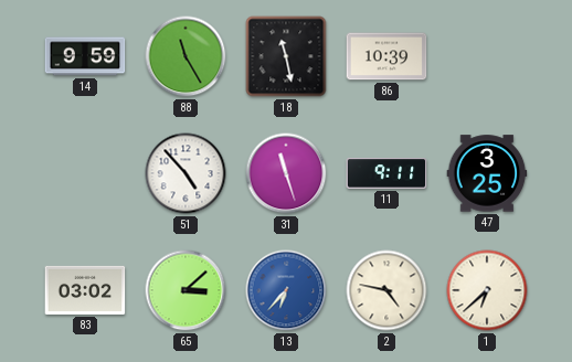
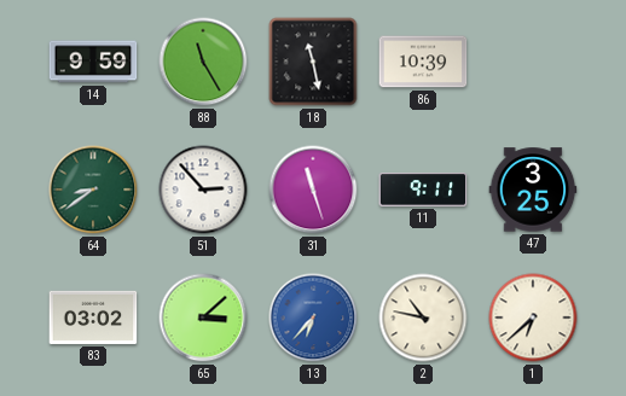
64: none -> 8:39
51: 4:53 -> 2:53
2: 4:47 -> 10:47
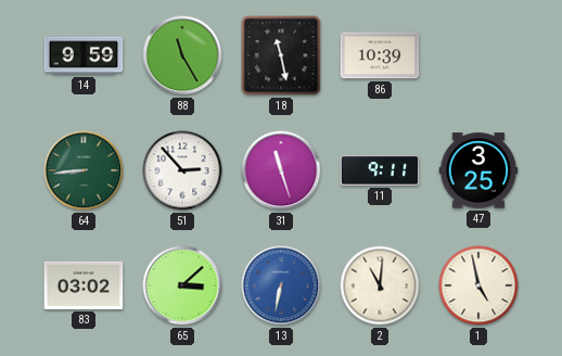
64: 8:39 -> 8:44
13: 6:37 -> 6:32
2: 10:47 -> 11:01
1: 6:38 -> 4:58
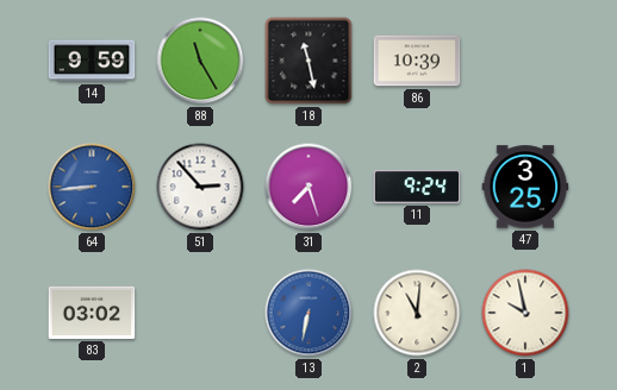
64 dial: green -> blue
31: 11:27 -> 7:27
11: 9:11 -> 9:24
65: 3:08 -> none
1: 4:58 -> 9:58
